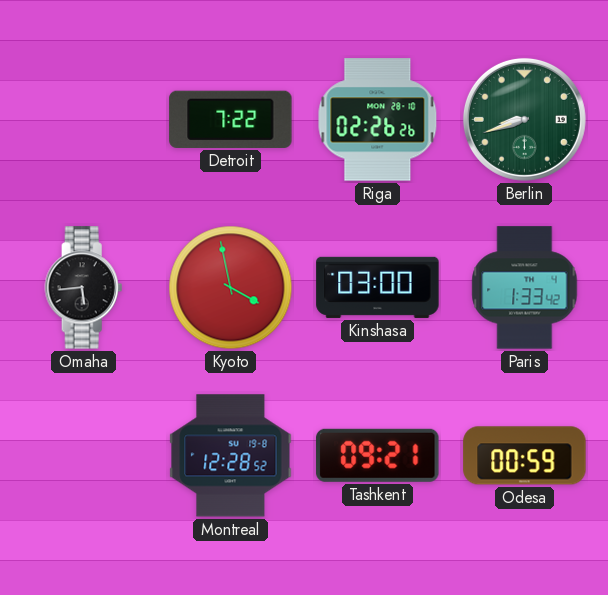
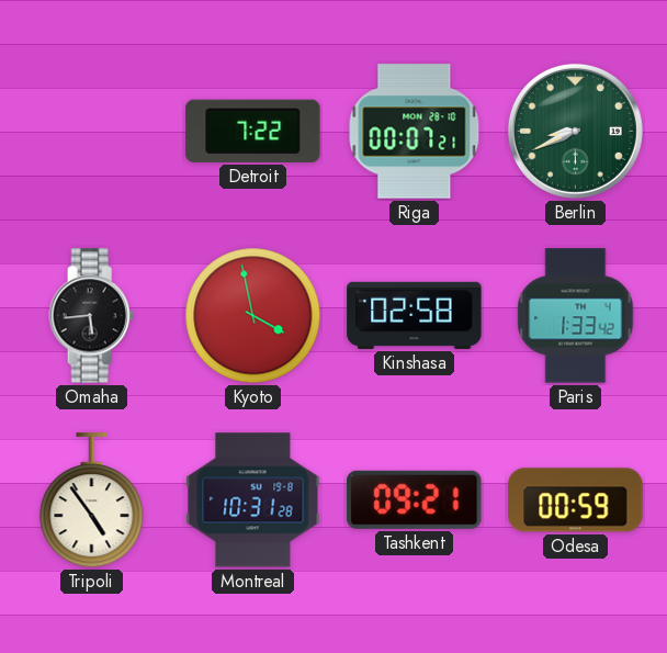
Riga: 02:26 -> 00:07
Berlin: 8:42 -> 8:41
Kinshasa: 03:00 -> 02:58
Tripoli: none -> 4:54
Montreal: 12:28 -> 10:31
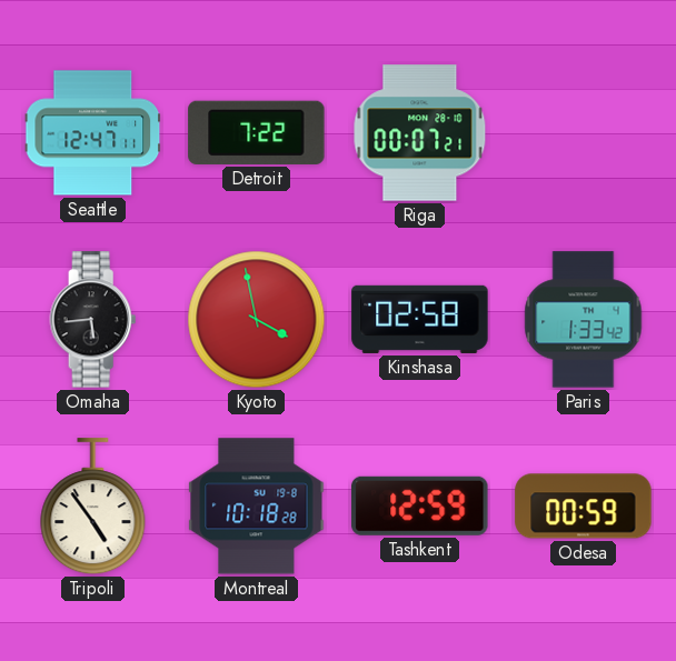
Seattle: none -> 12:47
Berlin: 8:41 -> none
Montreal: 10:31 -> 10:18
Tashkent: 09:21 -> 12:59
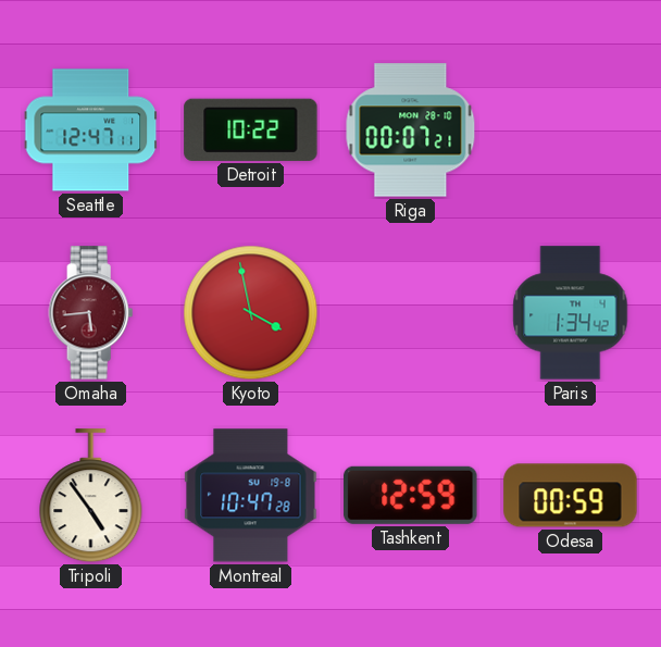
Detroit: 7:22 -> 10:22
Omaha dial: black -> burgundy
Kinshasa: 02:58 -> none
Paris: 1:33 -> 1:34
Montreal: 10:18 -> 10:47
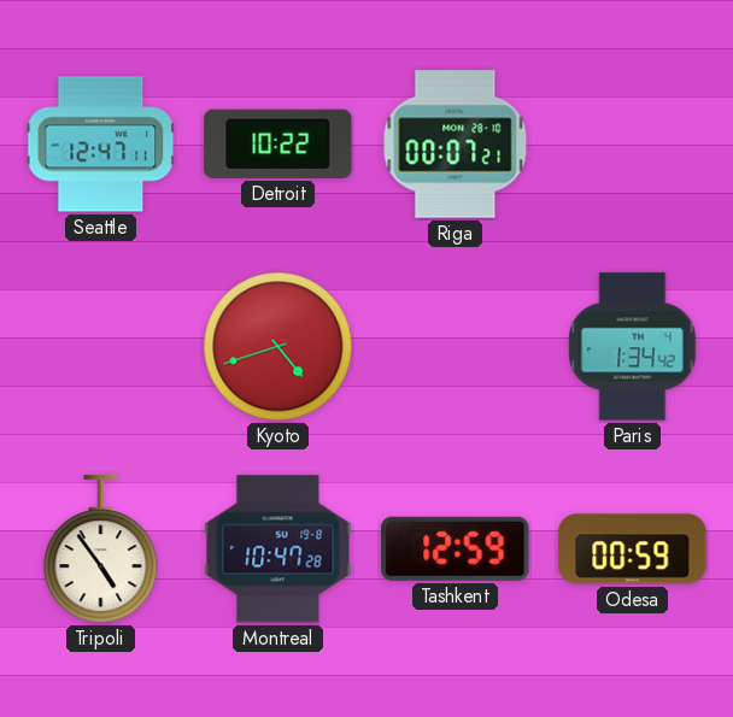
Omaha: 5:44 -> none
Kyoto: 3:58 -> 4:42
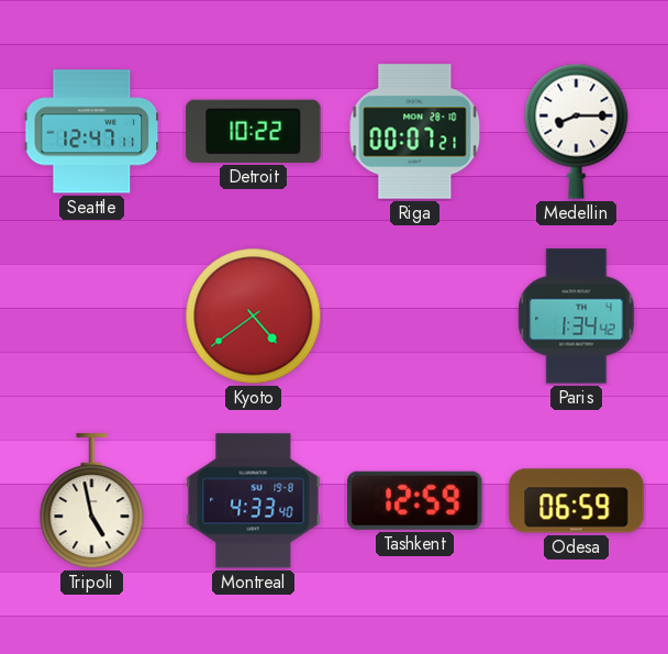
Medellin: none -> 8:15
Kyoto: 4:42 -> 4:39
Tripoli: 4:54 -> 4:58
Montreal: 10:47 -> 4:33
Odesa: 00:59 -> 06:59
